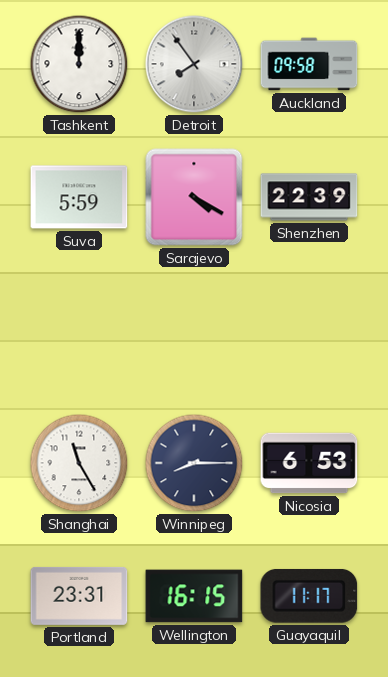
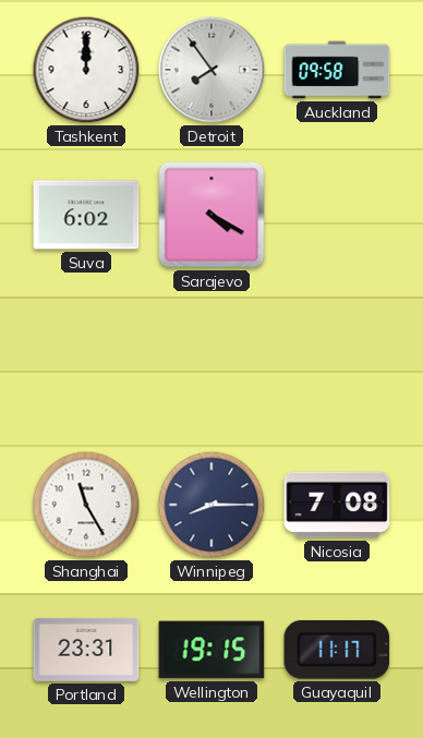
Suva: 5:59 -> 6:02
Shenzhen: 22:39 -> none
Nicosia: 6:53 -> 7:08
Wellington: 16:15 -> 19:15
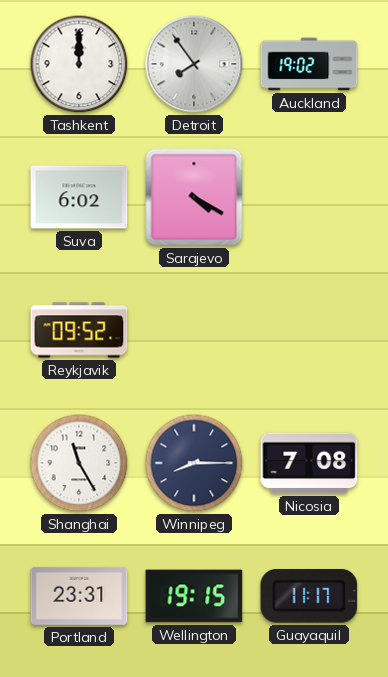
Auckland: 09:58 -> 19:02
Reykjavik: none -> 09:52
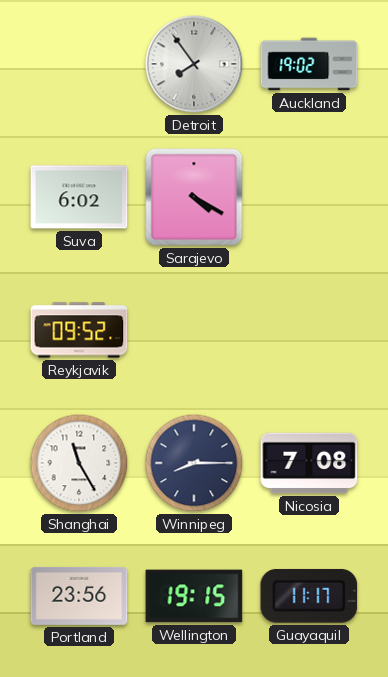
Tashkent: 12:00 -> none
Portland: 23:31 -> 23:56
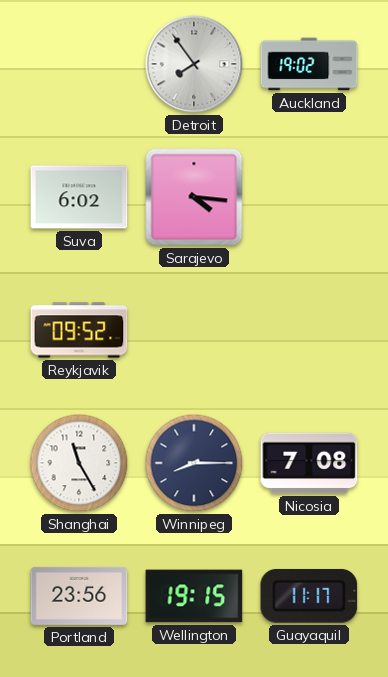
Sarajevo: 4:20 -> 4:16
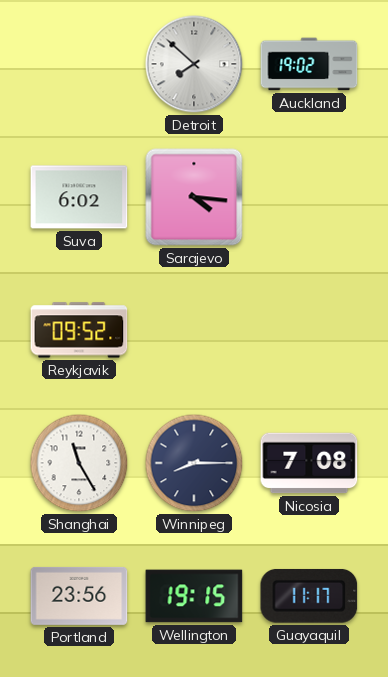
Detroit: 7:54 -> 7:52
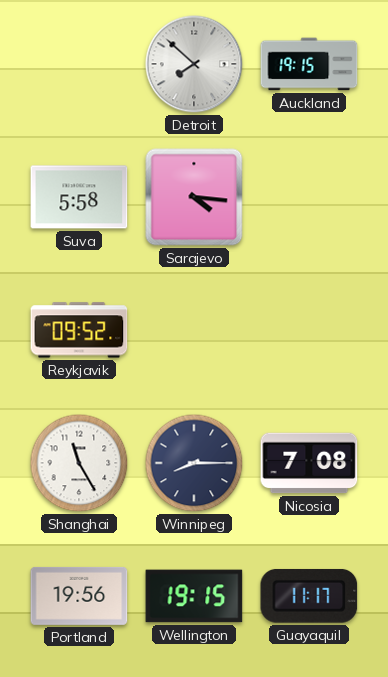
Auckland: 19:02 -> 19:15
Suva: 6:02 -> 5:58
Portland: 23:56 -> 19:56
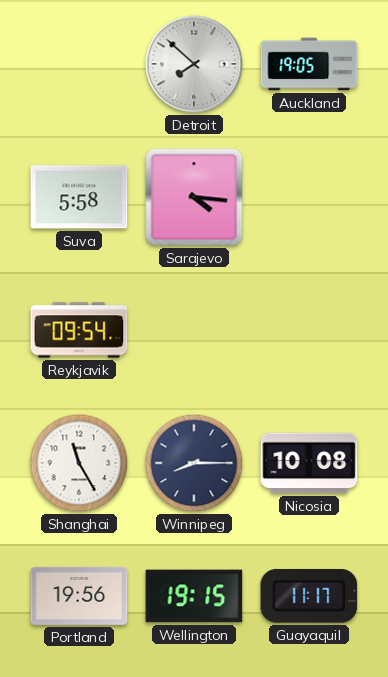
Auckland: 19:15 -> 19:05
Reykjavik: 09:52 -> 09:54
Nicosia: 7:08 -> 10:08
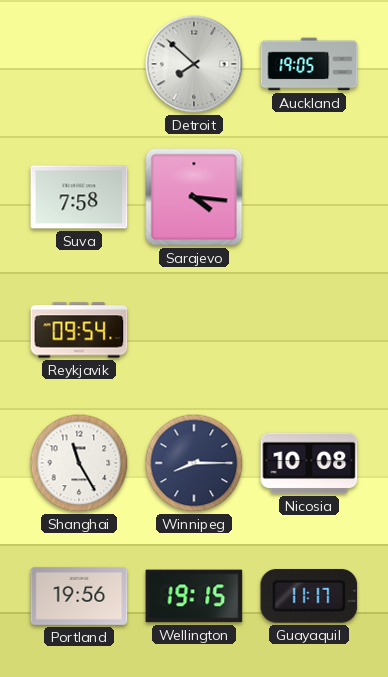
Suva: 5:58 -> 7:58
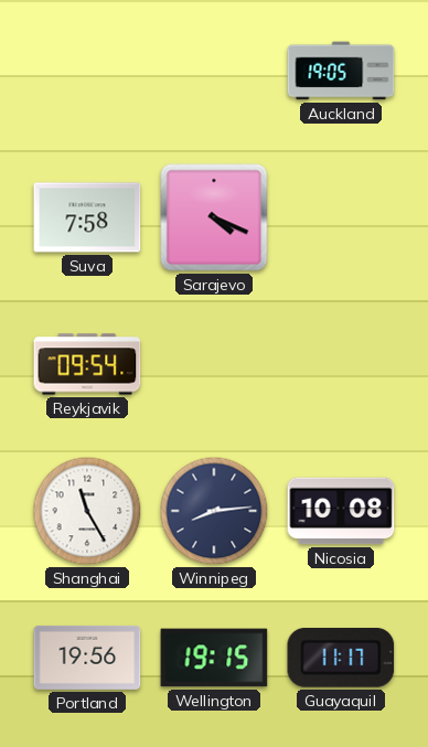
Detroit: 7:52 -> none
Sarajevo: 4:16 -> 4:19
Winnipeg: 8:15 -> 8:14
